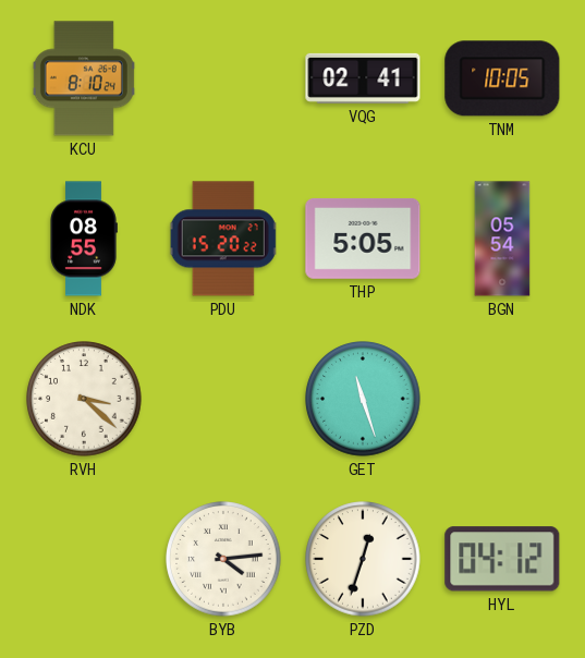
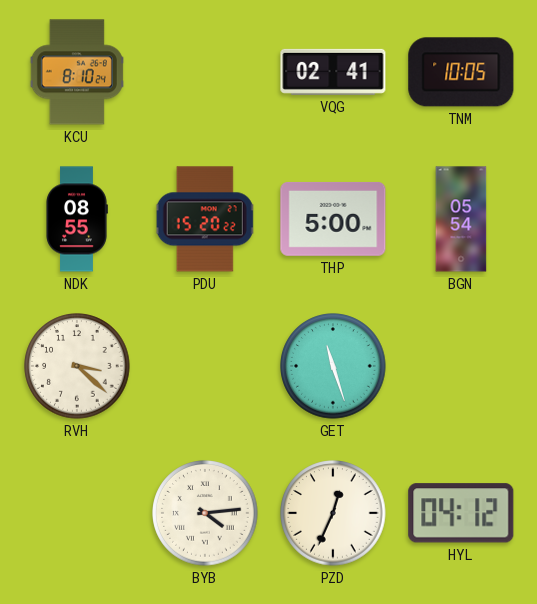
THP: 5:05 -> 5:00
PZD: 12:33 -> 12:34
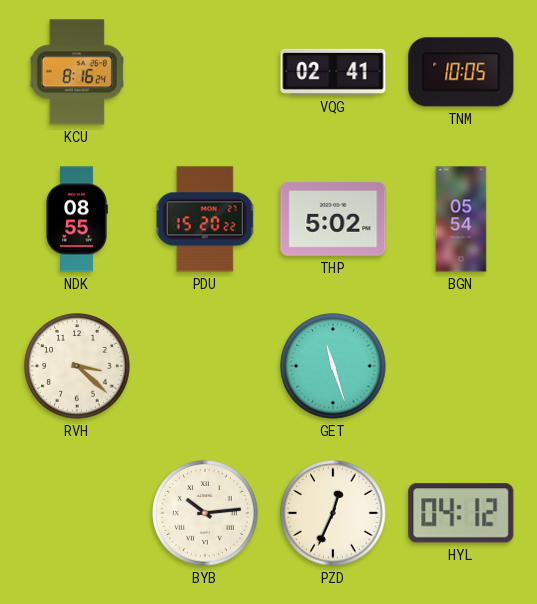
KCU: 8:10 -> 8:16
THP: 5:00 -> 5:02
BYB: 4:14 -> 10:14
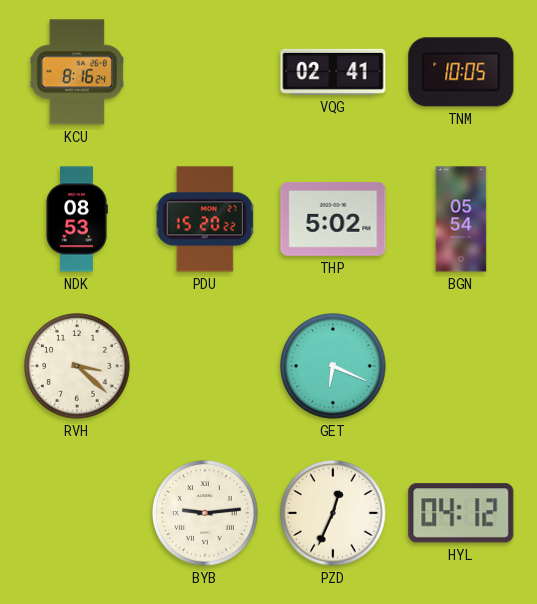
NDK: 08:55 -> 08:53
GET: 11:27 -> 6:19
BYB: 10:14 -> 9:14
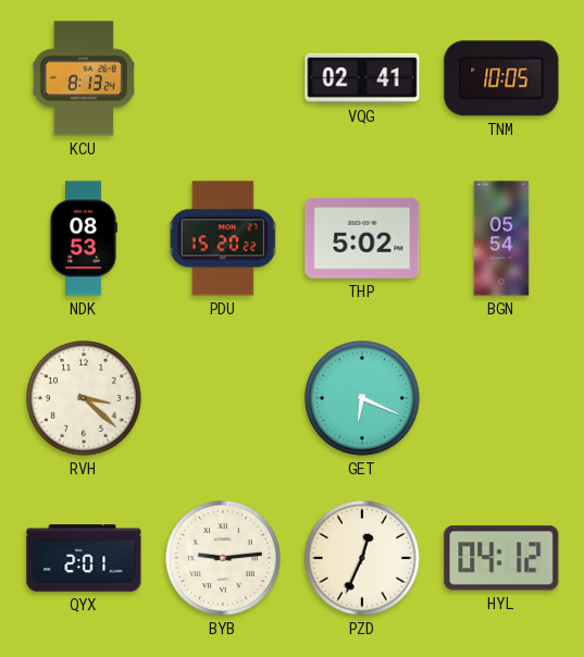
KCU: 8:16 -> 8:13
QYX: none -> 2:01
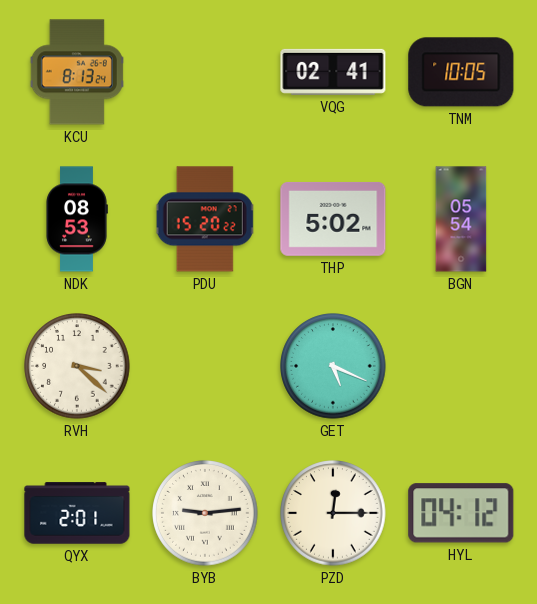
GET: 6:19 -> 5:19
PZD: 12:34 -> 12:15
